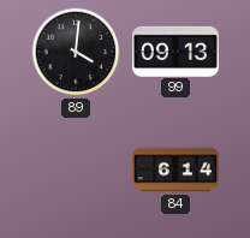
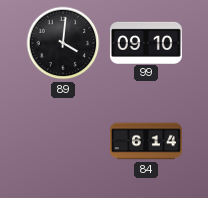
99: 09:13 -> 09:10
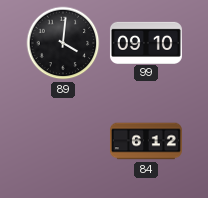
84: 6:14 -> 6:12
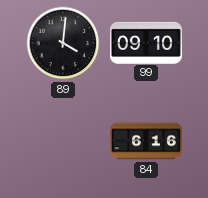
84: 6:12 -> 6:16
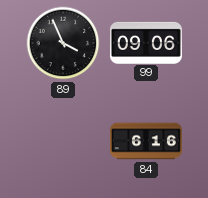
89: 4:01 -> 3:56
99: 09:10 -> 09:06
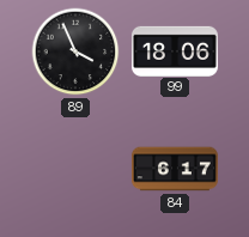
99: 09:06 -> 18:06
84: 6:16 -> 6:17
